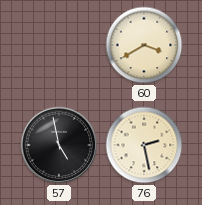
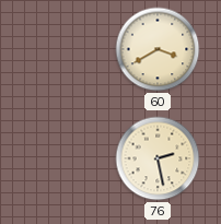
57: 4:58 -> none
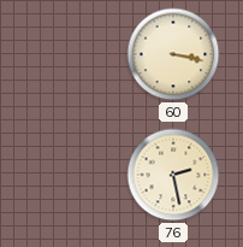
60: 3:40 -> 3:17
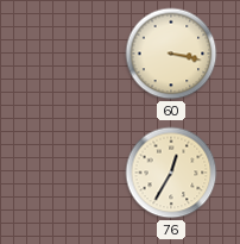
76: 2:28 -> 12:35
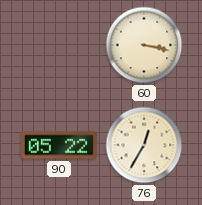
90: none -> 05:22
